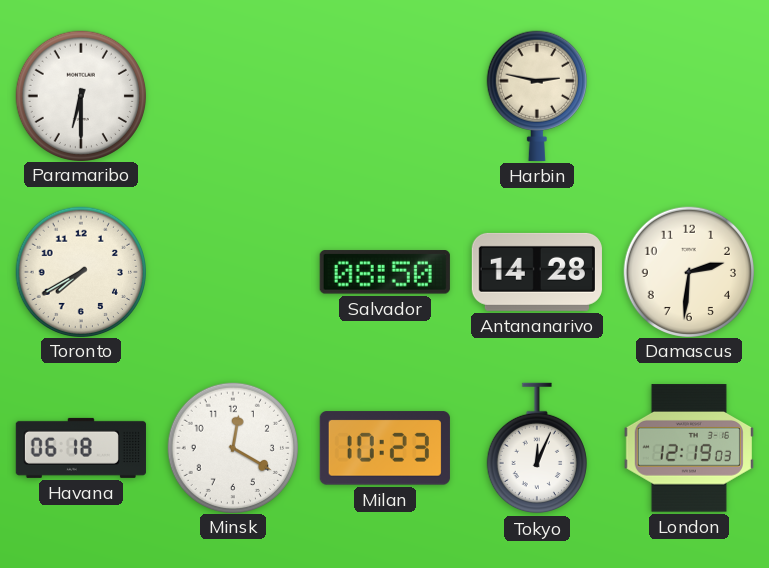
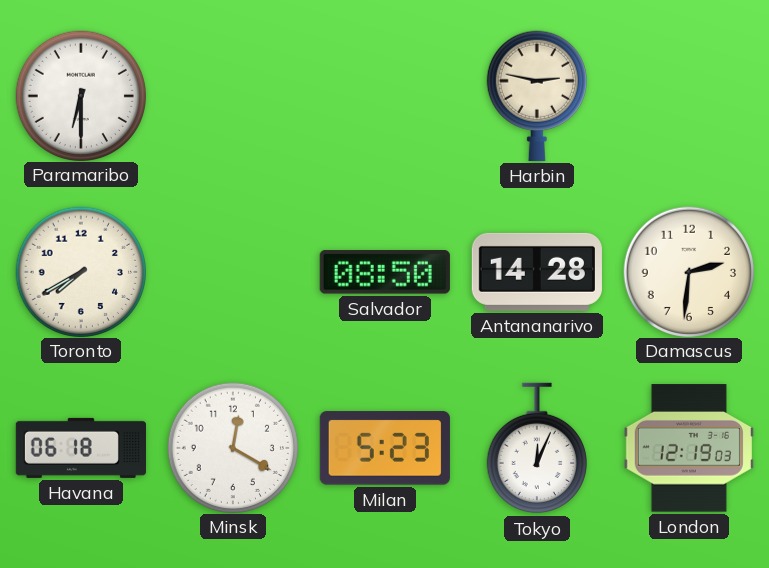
Milan: 10:23 -> 5:23
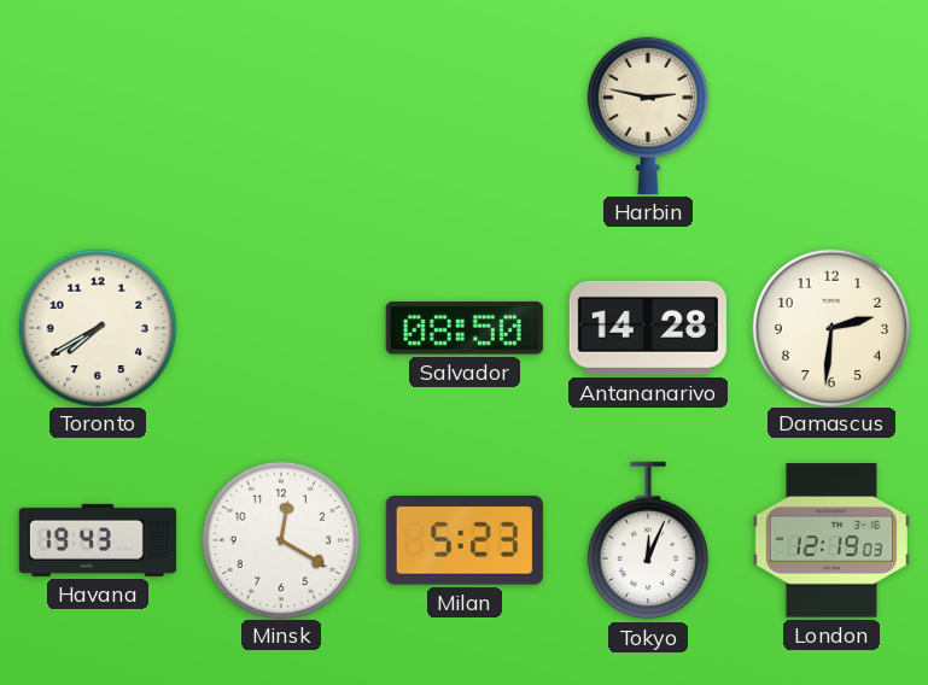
Paramaribo: 6:30 -> none
Havana: 06:18 -> 19:43
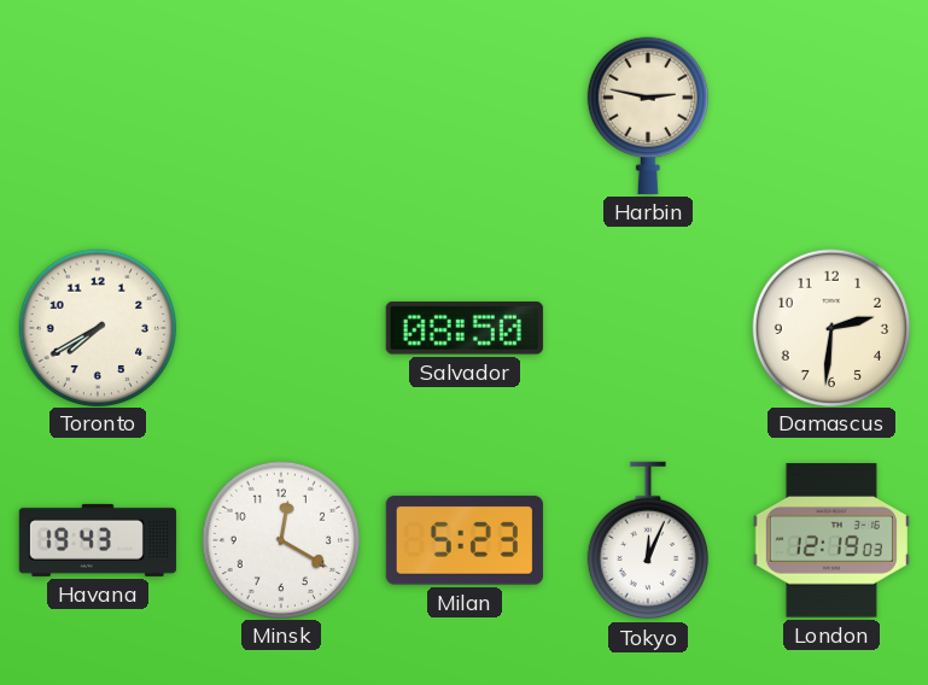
Antananarivo: 14:28 -> none
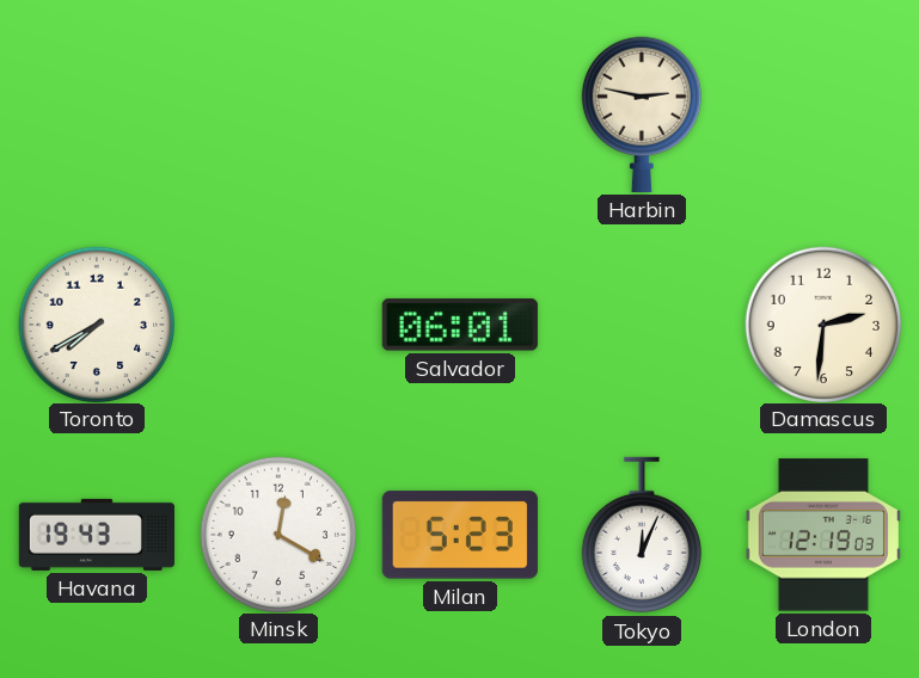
Salvador: 08:50 -> 06:01
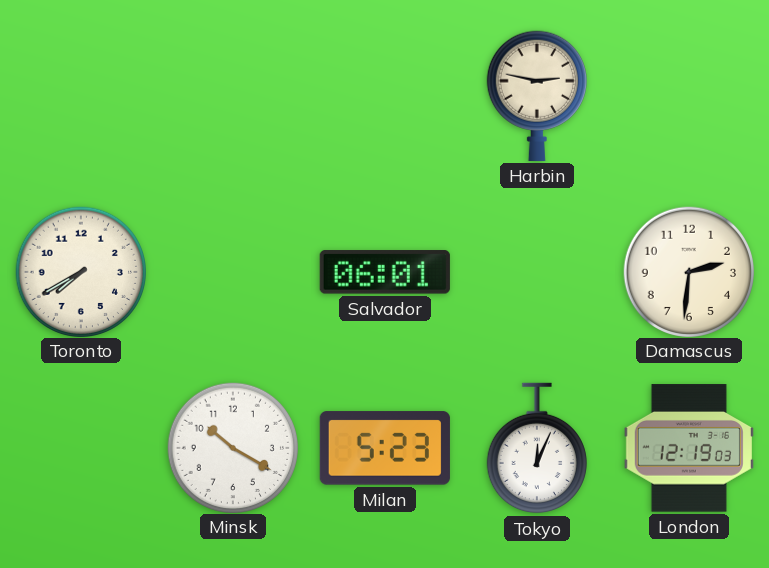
Havana: 19:43 -> none
Minsk: 12:20 -> 10:20
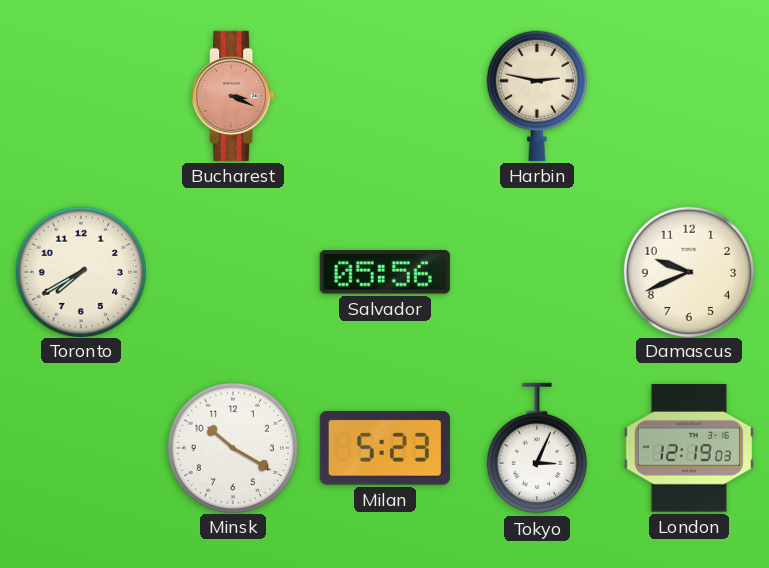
Bucharest: none -> 3:19
Salvador: 06:01 -> 05:56
Damascus: 2:31 -> 9:41
Tokyo: 12:04 -> 3:04
